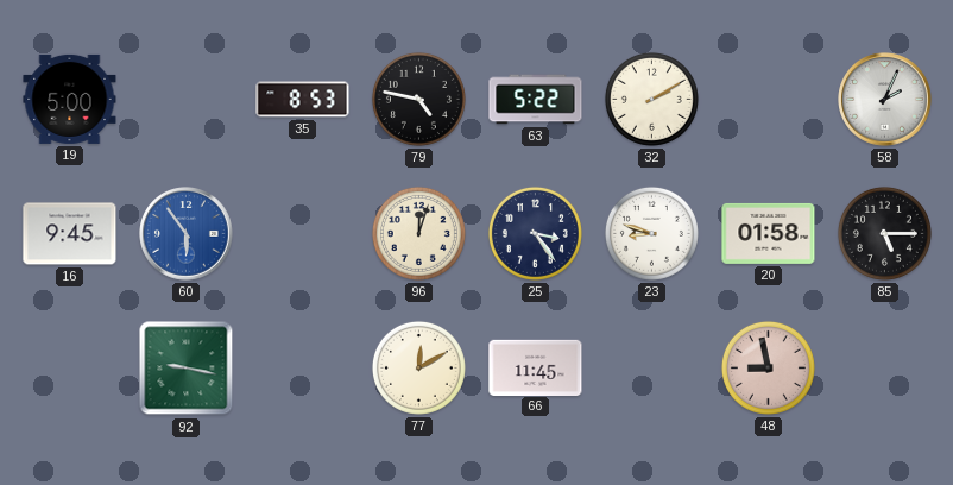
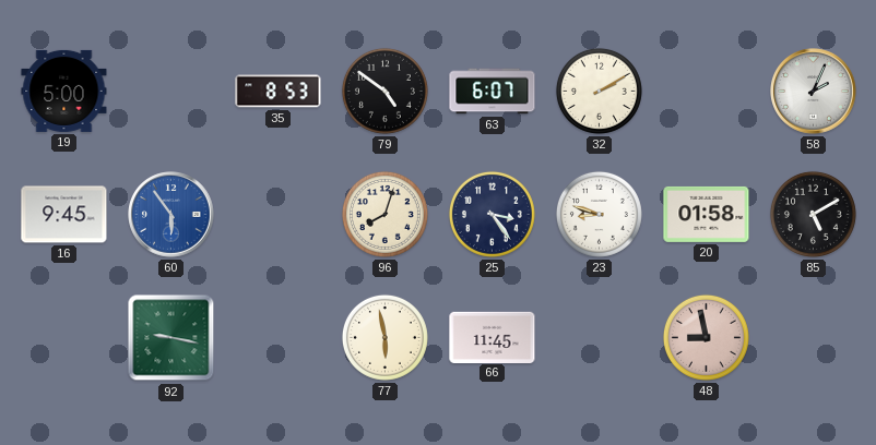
79: 4:47 -> 4:51
63: 5:22 -> 6:07
96: 12:03 -> 8:03
85: 5:15 -> 5:10
77: 12:10 -> 5:58
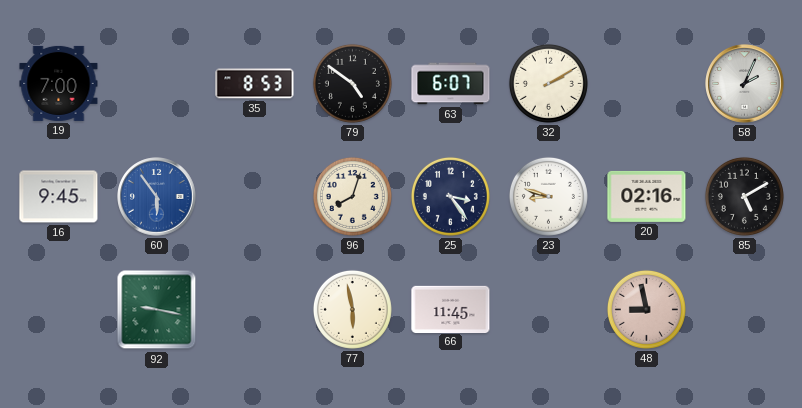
19: 5:00 -> 7:00
20: 01:58 -> 02:16
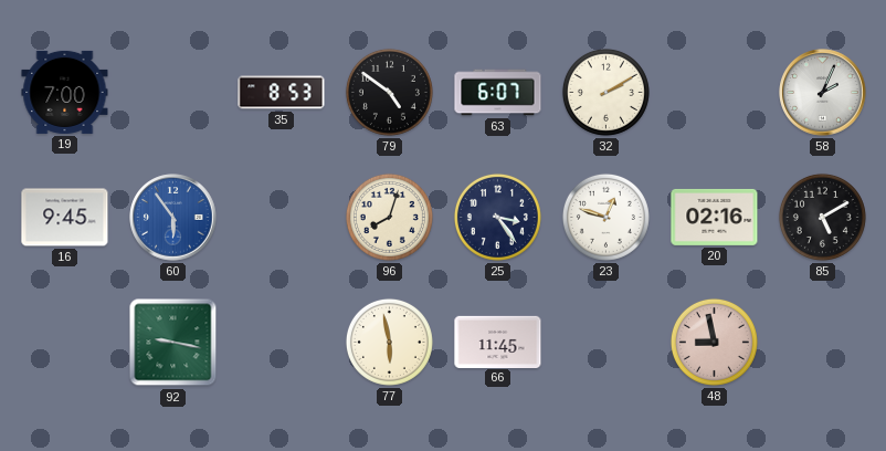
23: 8:48 -> 12:48
